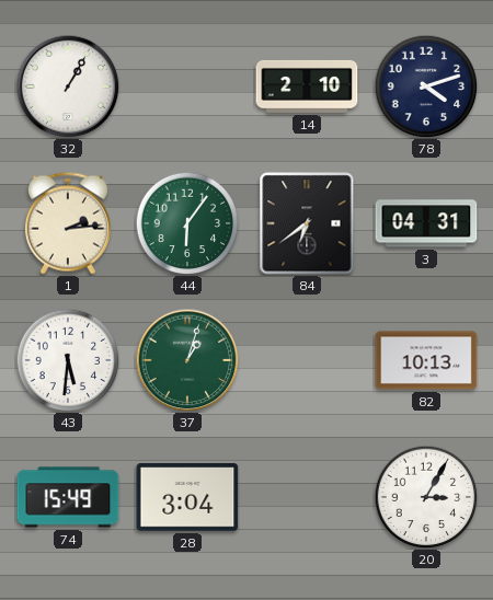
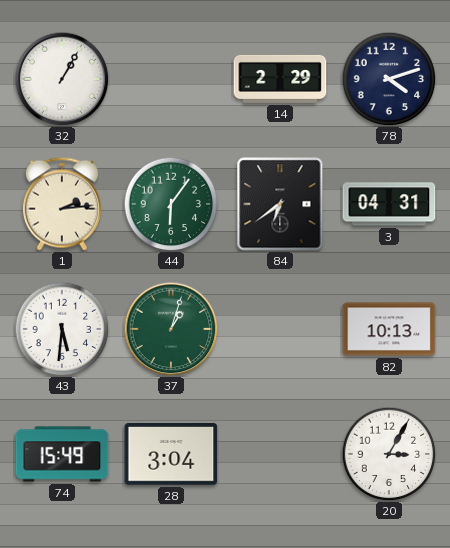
14: 2:10 -> 2:29
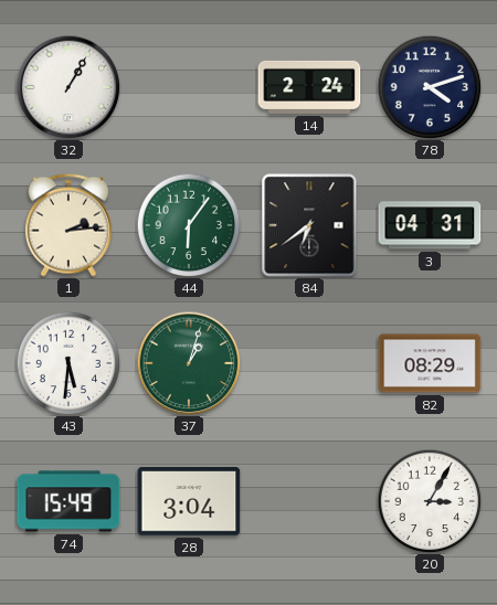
14: 2:29 -> 2:24
82: 10:13 -> 08:29
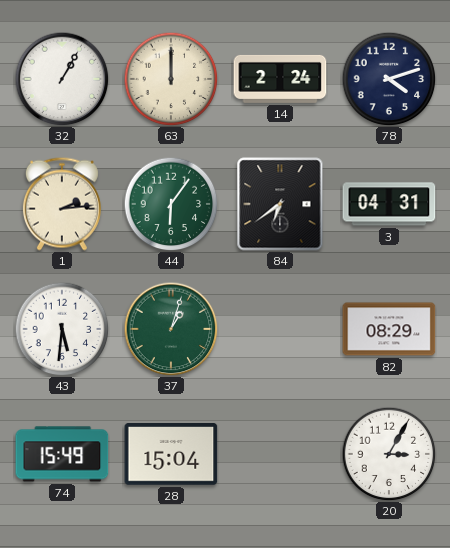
63: none -> 12:00
28: 3:04 -> 15:04
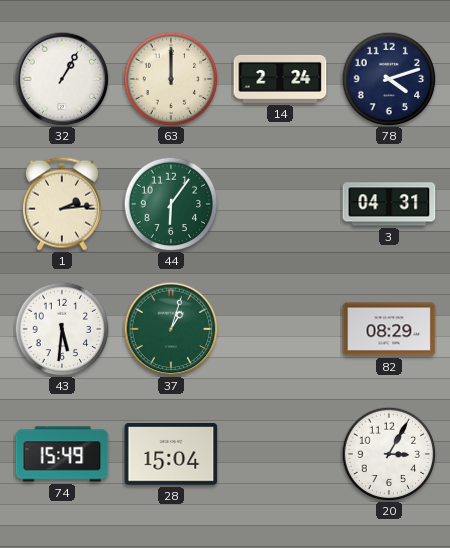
84: 6:39 -> none
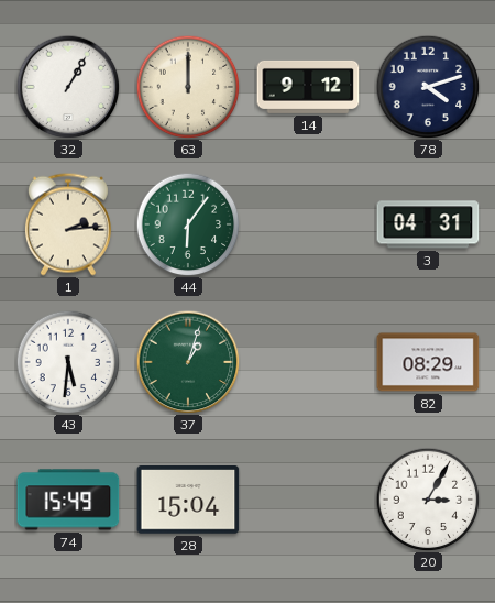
14: 2:24 -> 9:12
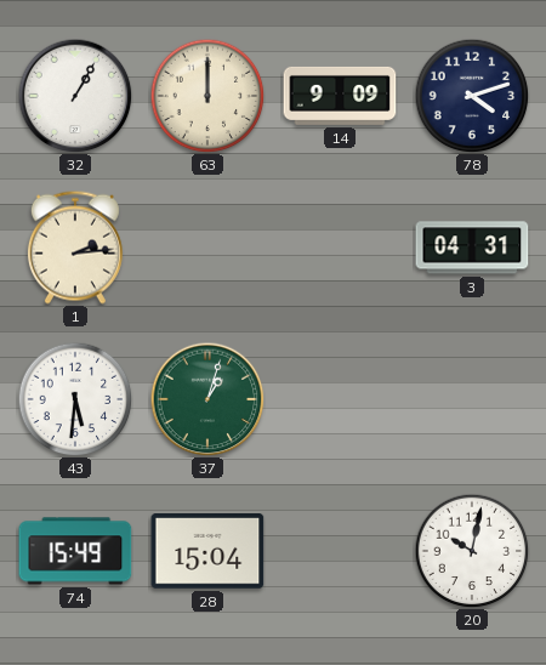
14: 9:12 -> 9:09
44: 6:06 -> none
82: 08:29 -> none
20: 3:05 -> 10:02
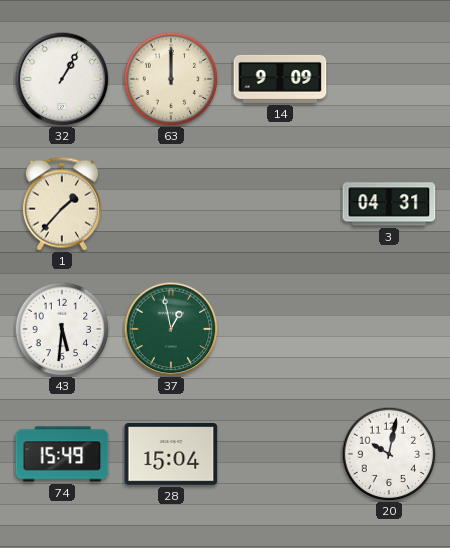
78: 4:12 -> none
1: 2:14 -> 1:37
37: 1:03 -> 12:58
